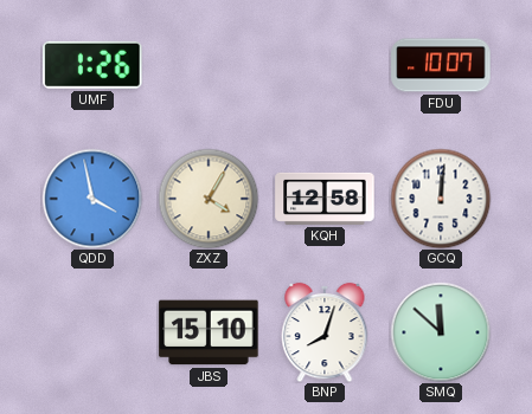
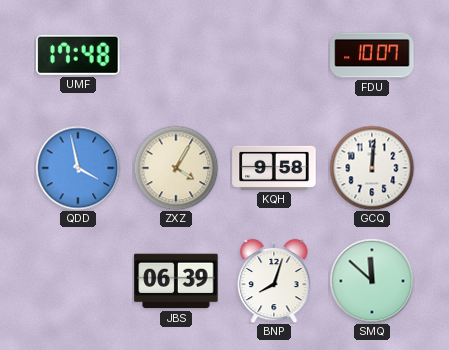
UMF: 1:26 -> 17:48
KQH: 12:58 -> 9:58
JBS: 15:10 -> 06:39
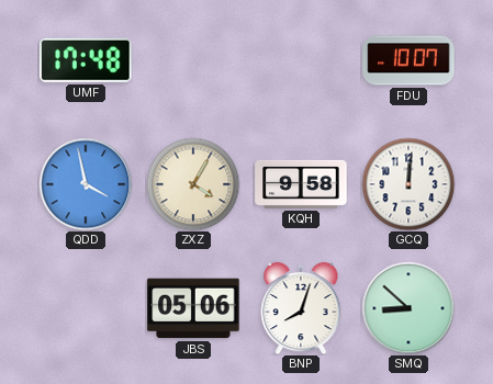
JBS: 06:39 -> 05:06
SMQ: 11:52 -> 8:52
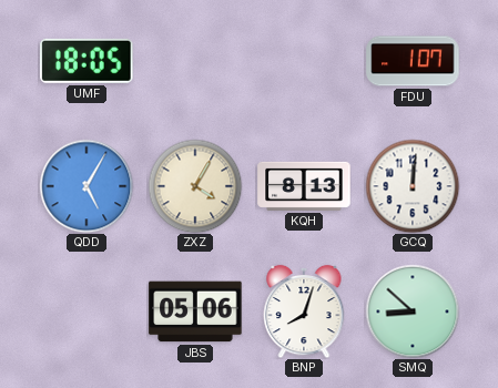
UMF: 17:48 -> 18:05
FDU: 10:07 -> 1:07
QDD: 3:58 -> 5:05
KQH: 9:58 -> 8:13
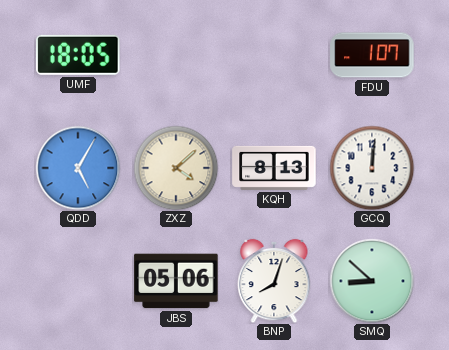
ZXZ: 4:05 -> 4:08
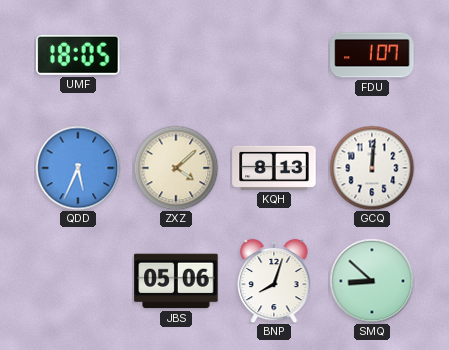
QDD: 5:05 -> 5:34
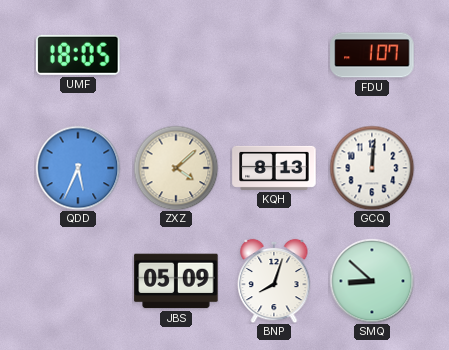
JBS: 05:06 -> 05:09
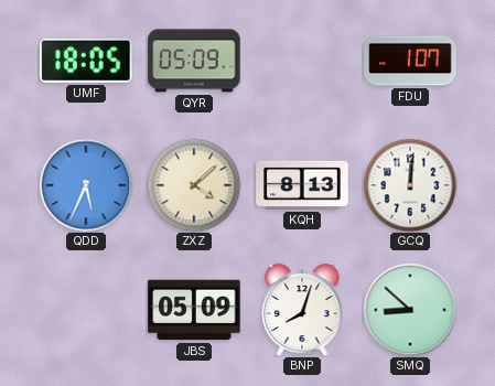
QYR: none -> 05:09
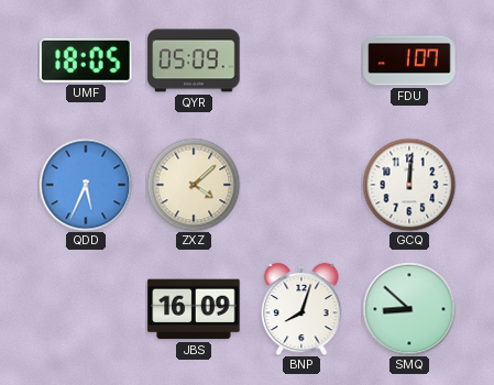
KQH: 8:13 -> none
JBS: 05:09 -> 16:09
